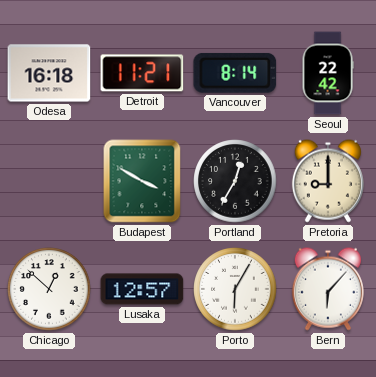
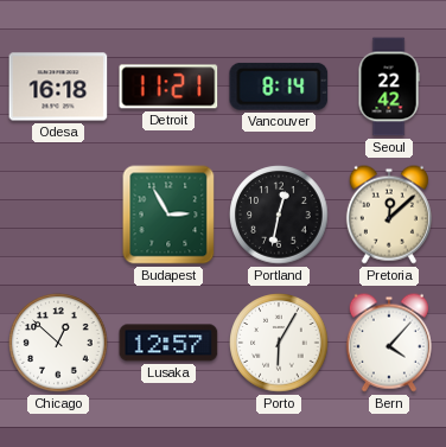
Budapest: 3:50 -> 2:55
Portland: 12:35 -> 12:32
Pretoria: 9:00 -> 12:08
Bern: 6:07 -> 4:07
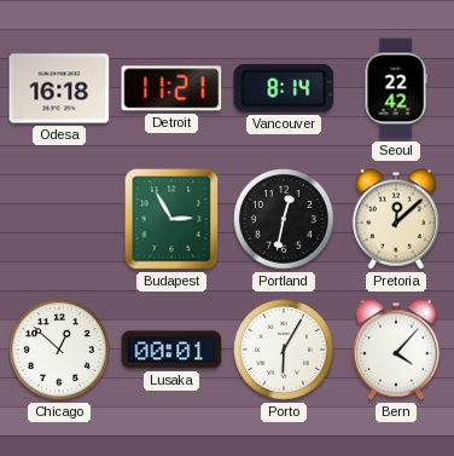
Lusaka: 12:57 -> 00:01
